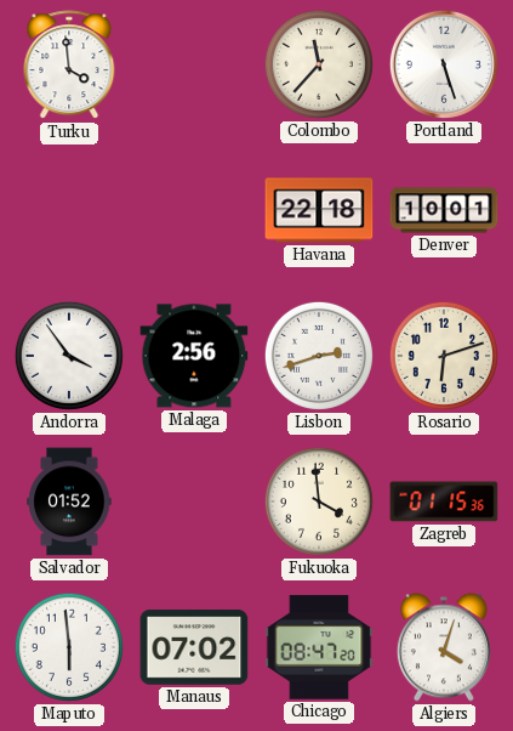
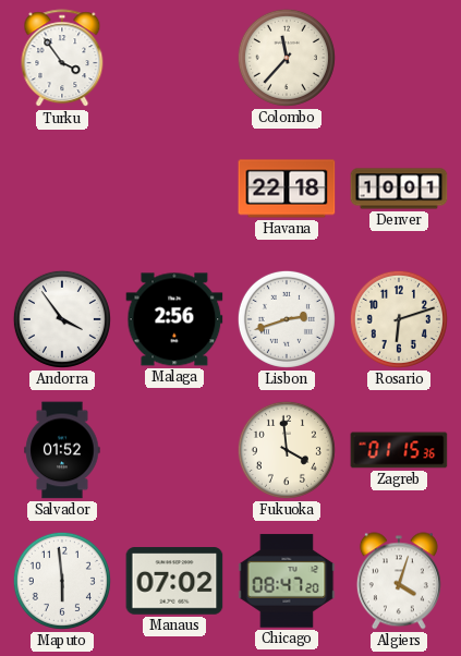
Turku: 3:59 -> 3:54
Portland: 5:27 -> none
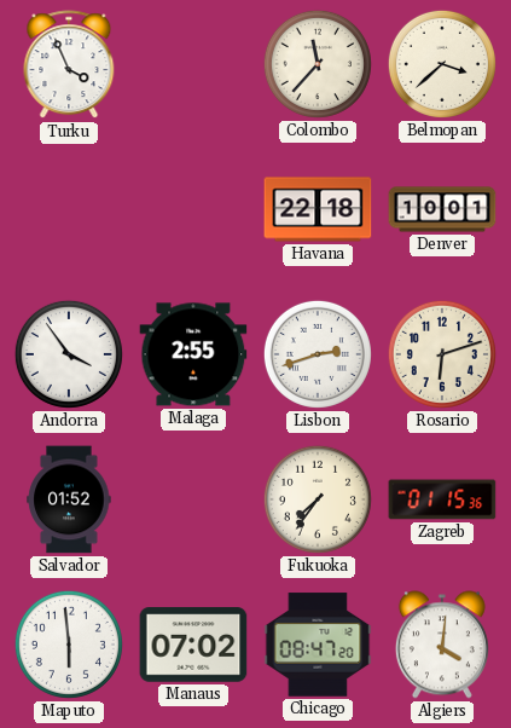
Turku: 3:54 -> 3:56
Belmopan: none -> 3:38
Malaga: 2:56 -> 2:55
Fukuoka: 3:59 -> 7:36
Algiers: 4:03 -> 4:01
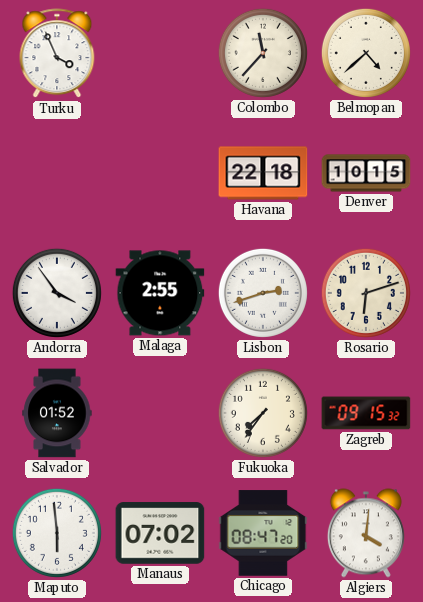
Belmopan: 3:38 -> 4:38
Denver: 10:01 -> 10:15
Zagreb: 01:15 -> 09:15
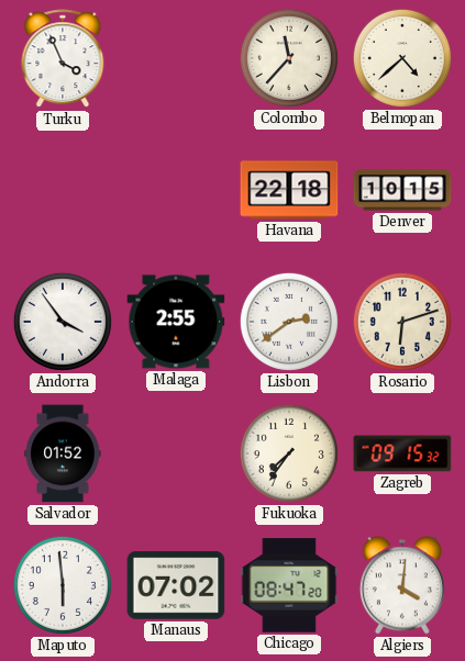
Lisbon: 2:42 -> 2:39
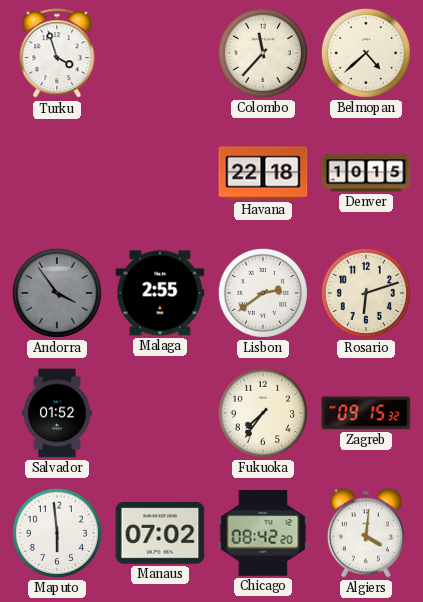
Turku: 3:56 -> 3:57
Andorra dial: white -> grey
Chicago: 08:47 -> 08:42
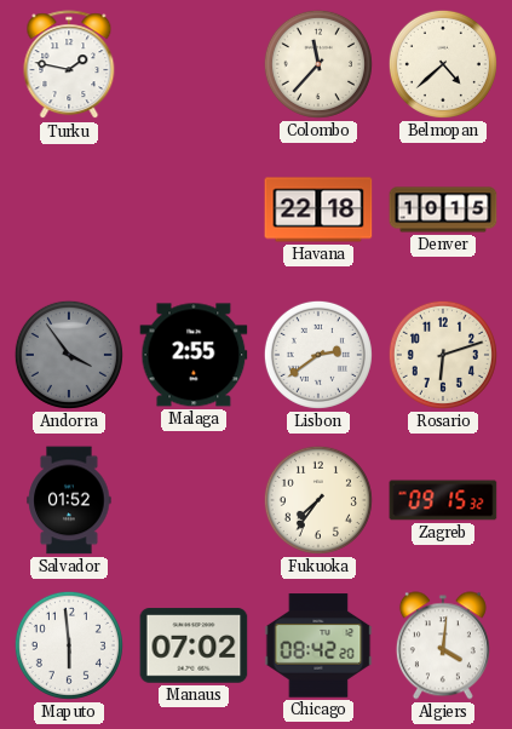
Turku: 3:57 -> 1:47
